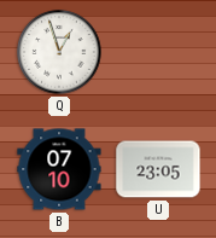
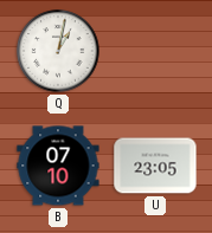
Q: 12:57 -> 1:02
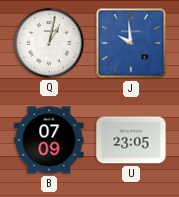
J: none -> 9:59
B: 07:10 -> 07:09
